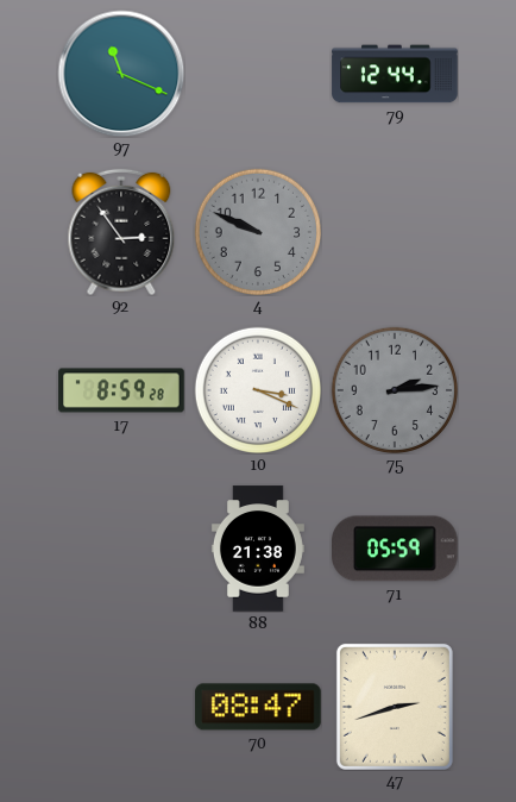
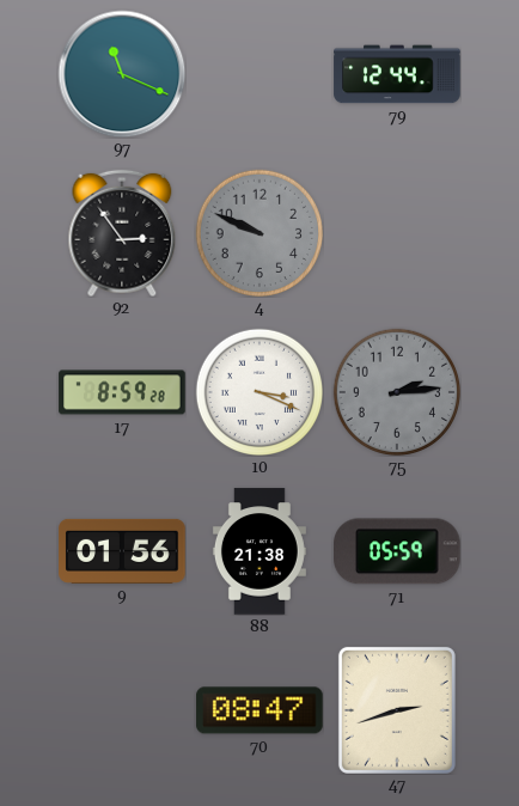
9: none -> 01:56
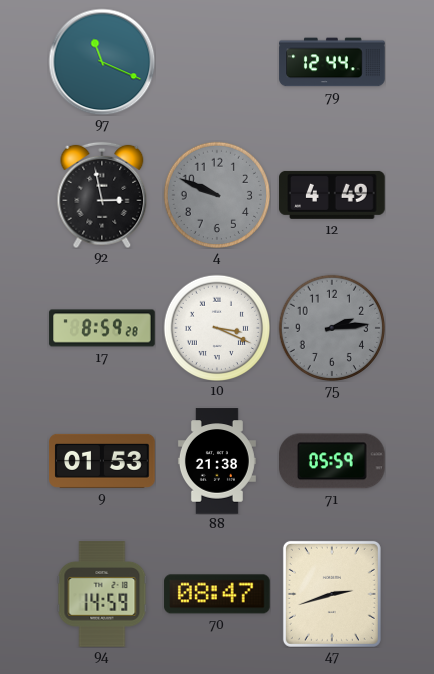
92: 2:54 -> 2:58
12: none -> 4:49
9: 01:56 -> 01:53
94: none -> 14:59
